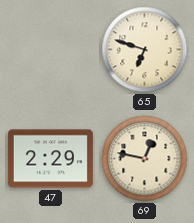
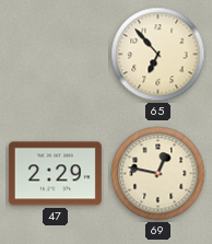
65: 6:48 -> 6:53
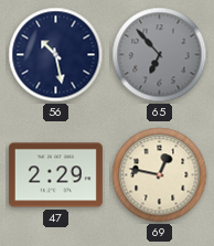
56: none -> 10:28
65 dial: cream -> grey
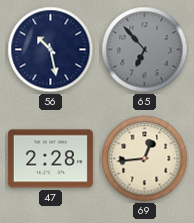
47: 2:29 -> 2:28
69: 12:47 -> 12:44
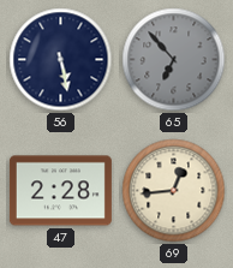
56: 10:28 -> 5:28
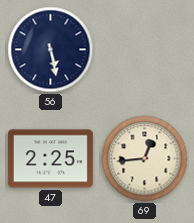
65: 6:53 -> none
47: 2:28 -> 2:25
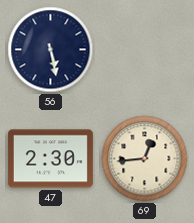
47: 2:25 -> 2:30
